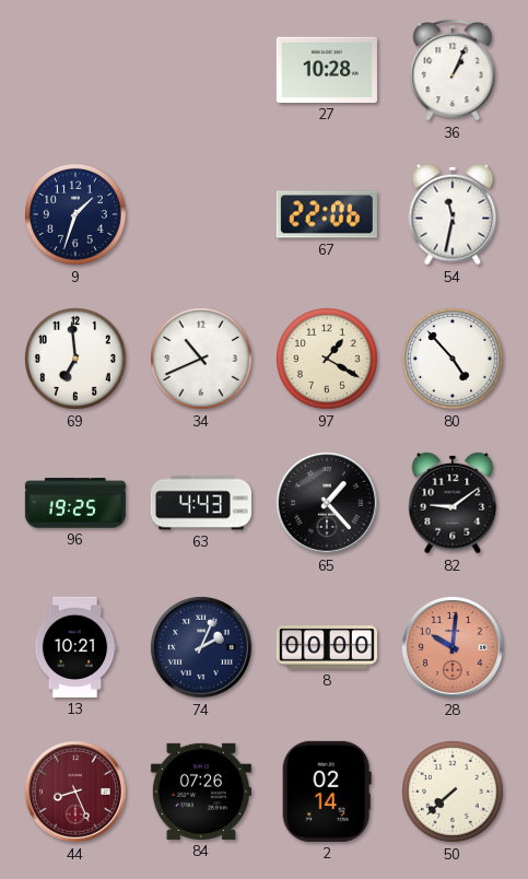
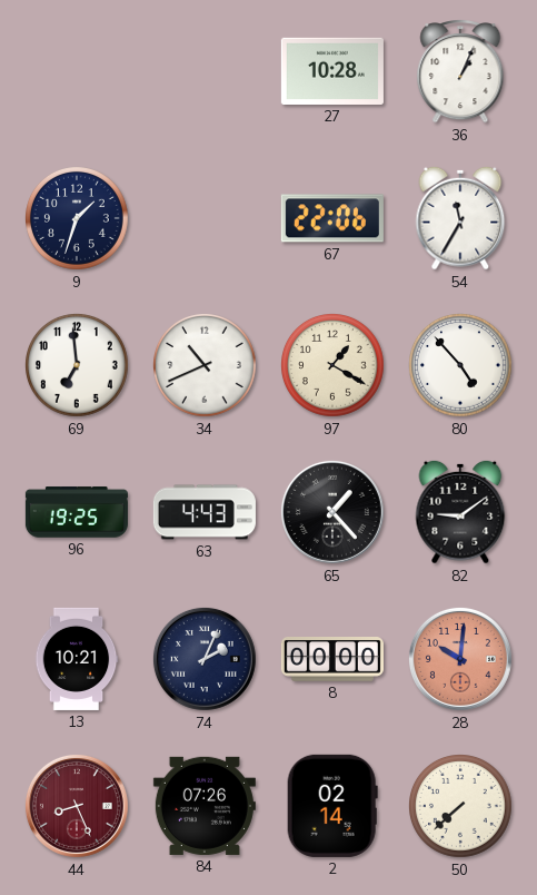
54: 11:32 -> 11:35
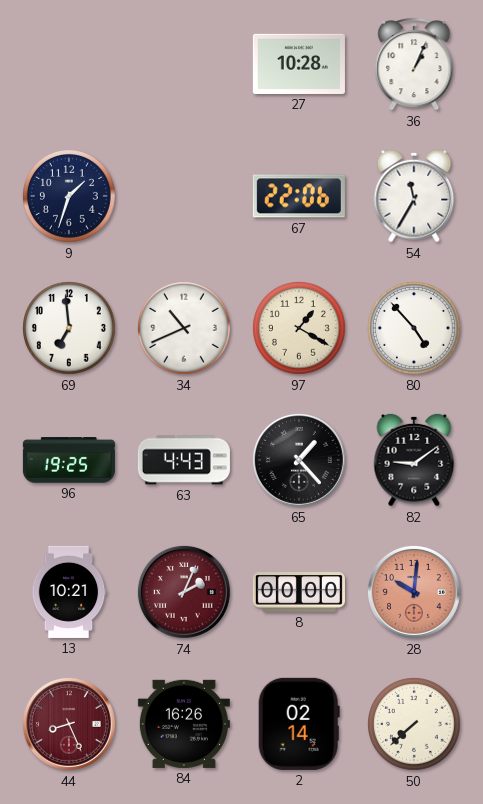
74 dial: navy -> burgundy
84: 07:26 -> 16:26
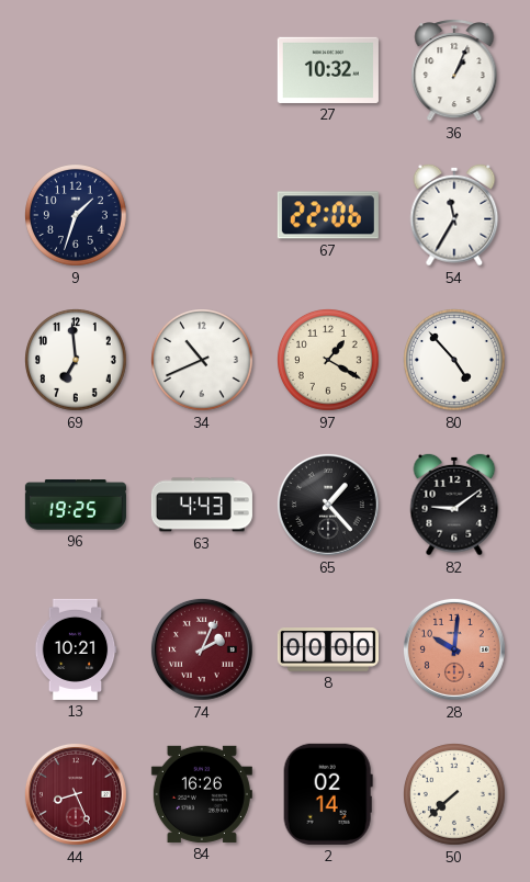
27: 10:28 -> 10:32
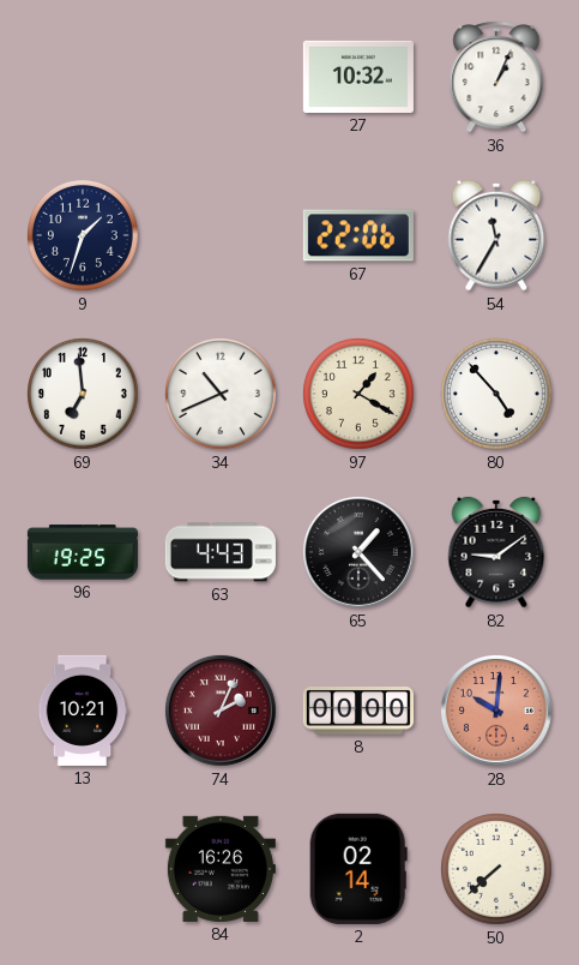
44: 8:26 -> none
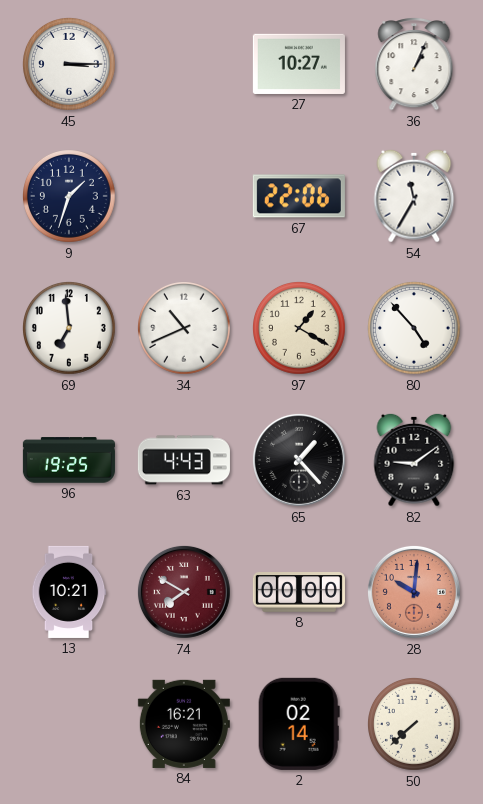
45: none -> 3:15
27: 10:32 -> 10:27
74: 2:04 -> 7:50
84: 16:26 -> 16:21
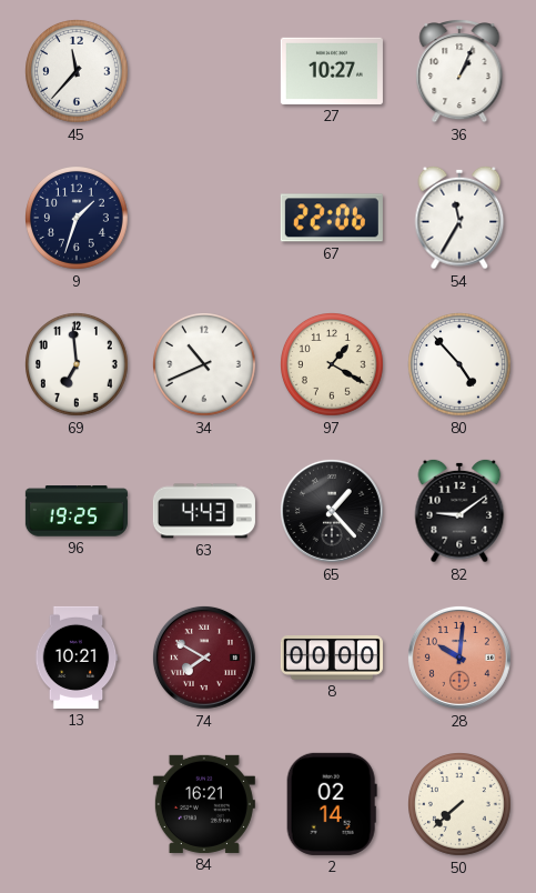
45: 3:15 -> 11:37
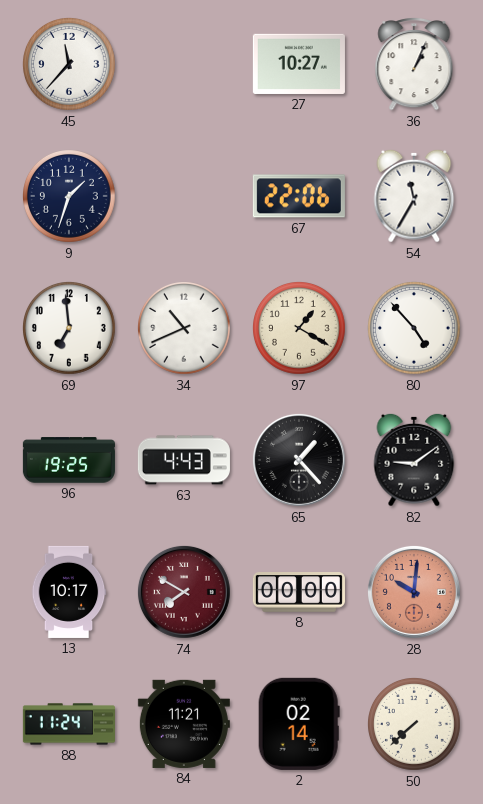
13: 10:21 -> 10:17
88: none -> 11:24
84: 16:21 -> 11:21
